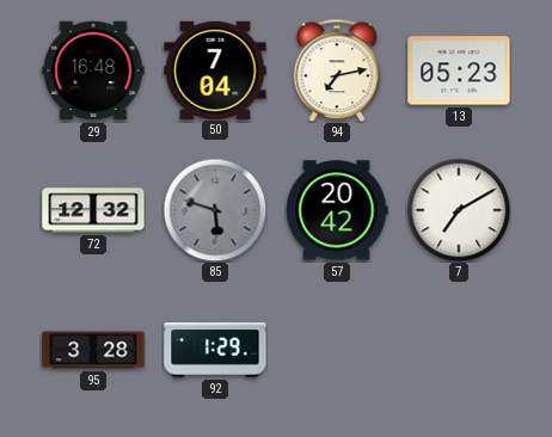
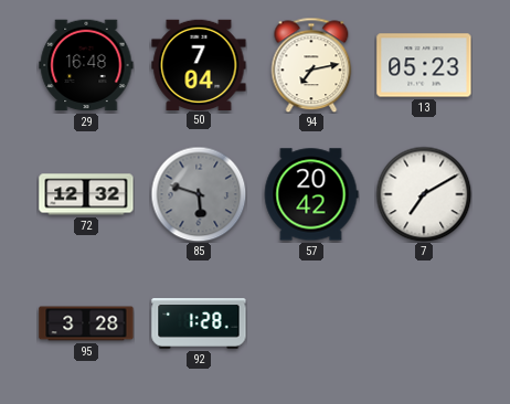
92: 1:29 -> 1:28
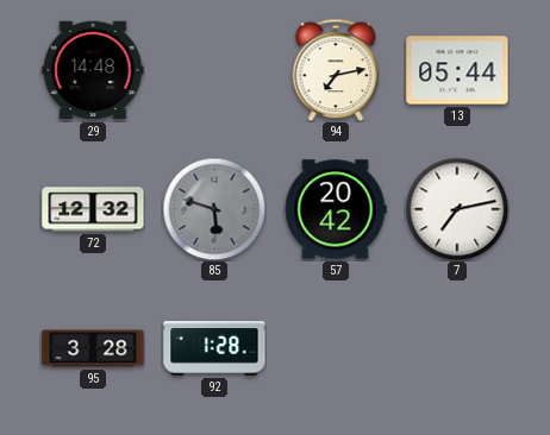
29: 16:48 -> 14:48
50: 7:04 -> none
13: 05:23 -> 05:44
7: 7:10 -> 7:13
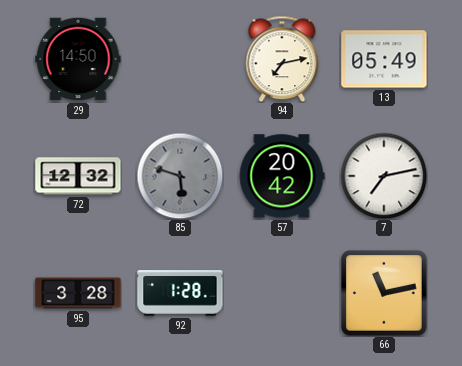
29: 14:48 -> 14:50
13: 05:44 -> 05:49
66: none -> 11:13
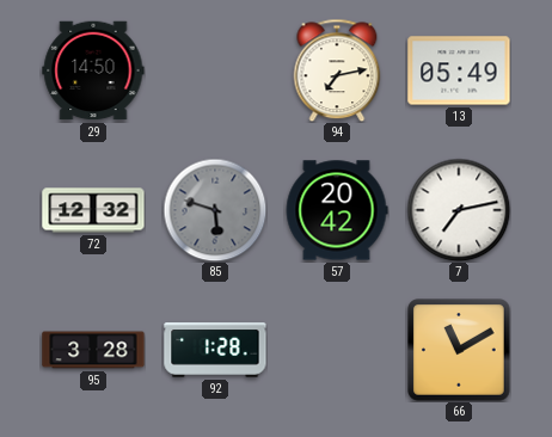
66: 11:13 -> 11:10
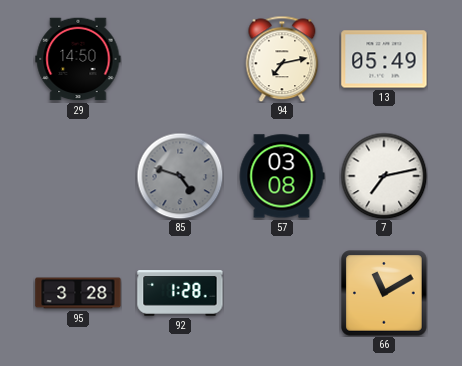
72: 12:32 -> none
85: 5:48 -> 4:48
57: 20:42 -> 03:08
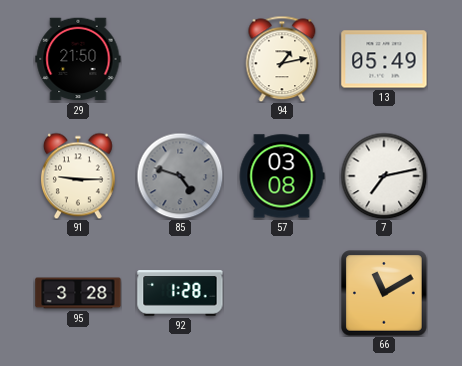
29: 14:50 -> 21:50
94: 7:13 -> 1:13
91: none -> 9:15
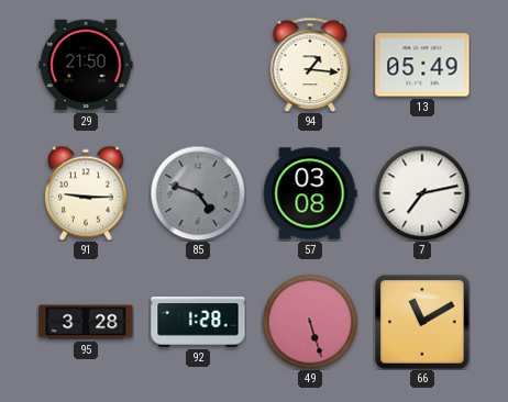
94: 1:13 -> 1:16
49: none -> 5:27
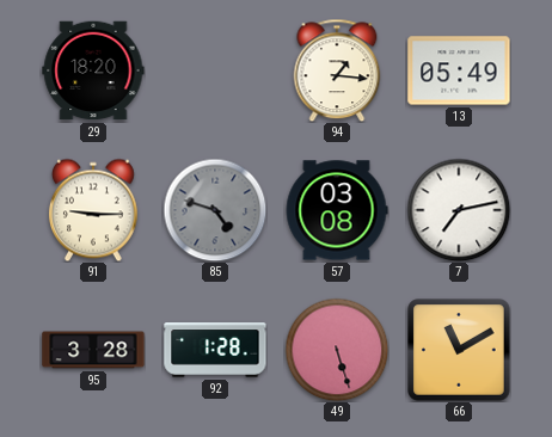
29: 21:50 -> 18:20
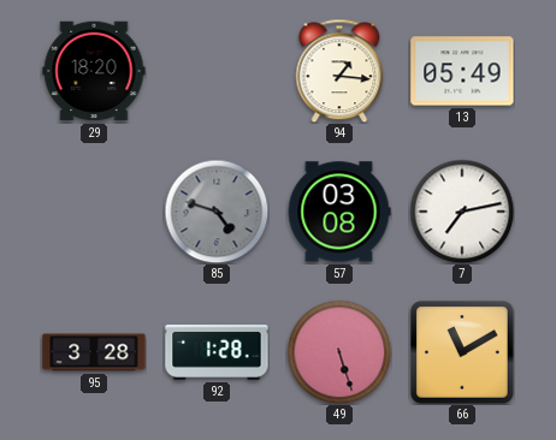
91: 9:15 -> none
